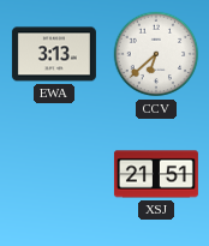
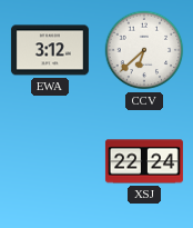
EWA: 3:13 -> 3:12
XSJ: 21:51 -> 22:24
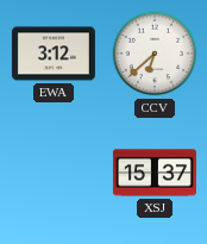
XSJ: 22:24 -> 15:37
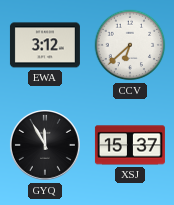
GYQ: none -> 11:55
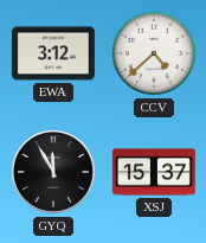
CCV: 6:38 -> 4:38
